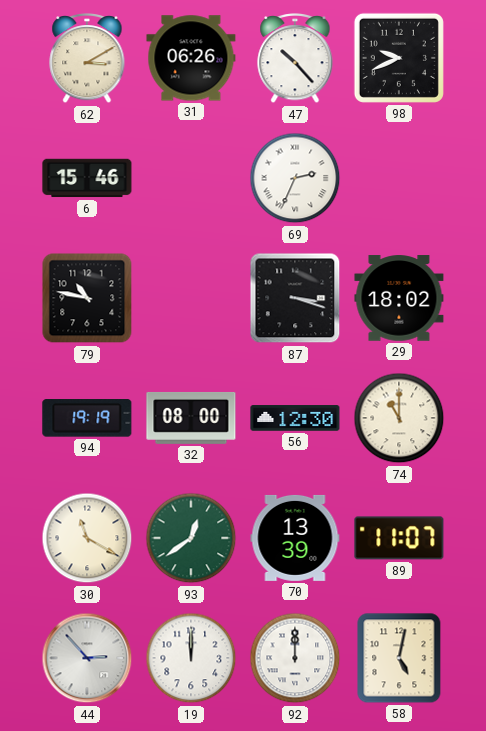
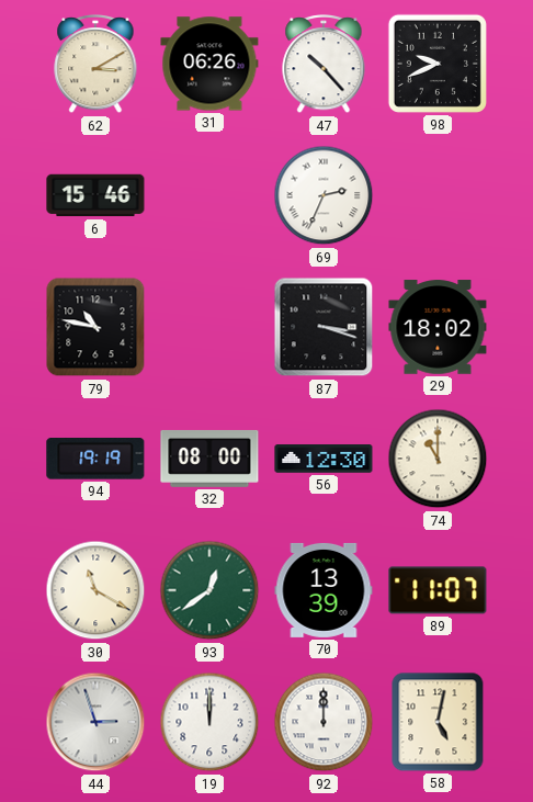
44: 2:53 -> 2:57
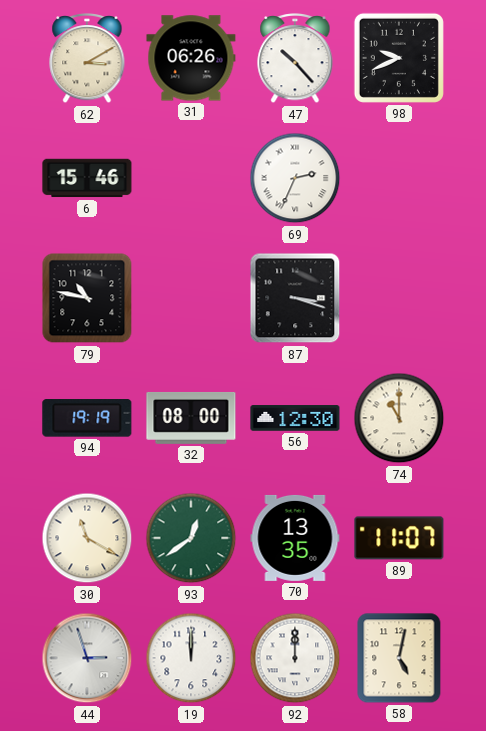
29: 18:02 -> none
70: 13:39 -> 13:35
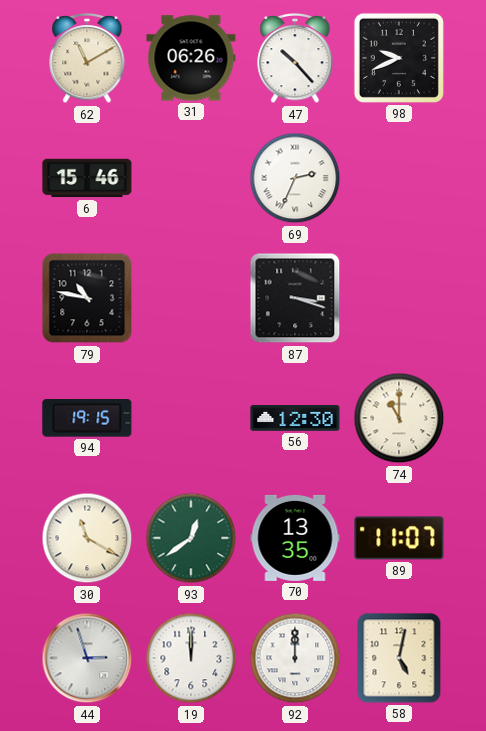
62: 3:10 -> 11:10
94: 19:19 -> 19:15
32: 08:00 -> none
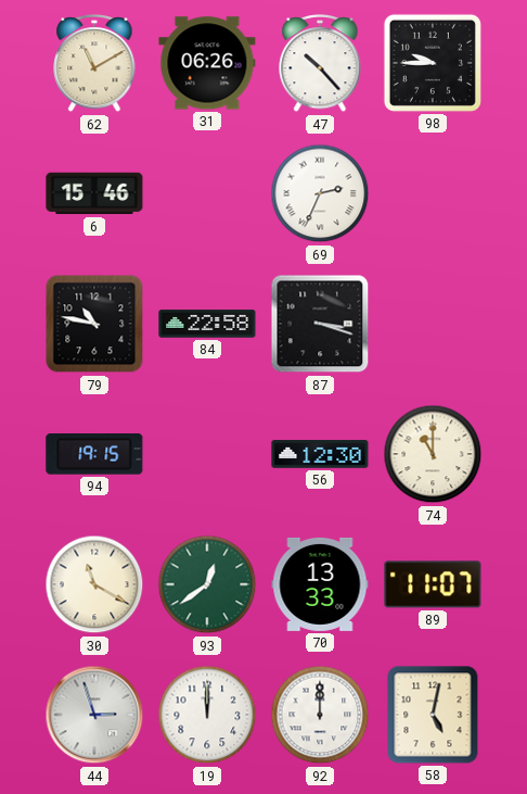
98: 9:41 -> 9:45
84: none -> 22:58
70: 13:35 -> 13:33
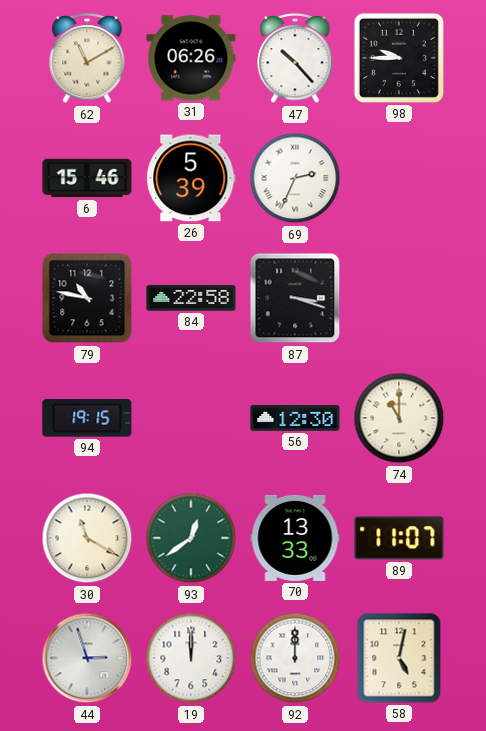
26: none -> 5:39
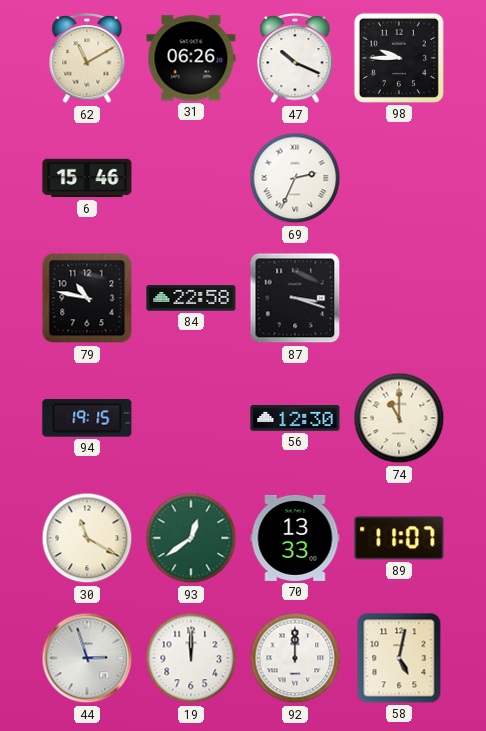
47: 10:23 -> 10:19
26: 5:39 -> none
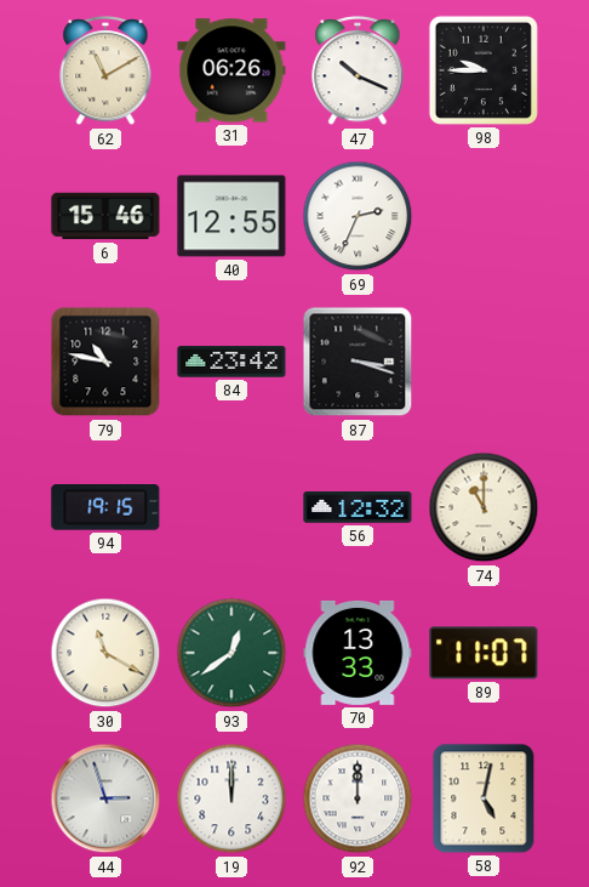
40: none -> 12:55
84: 22:58 -> 23:42
56: 12:30 -> 12:32
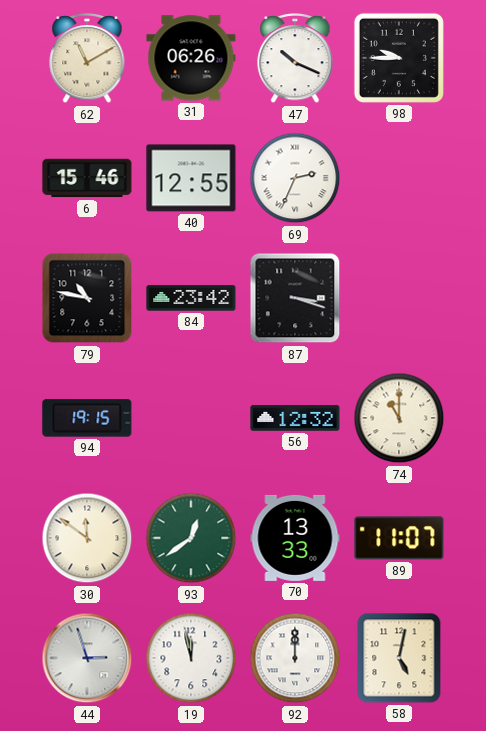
30: 11:20 -> 11:51
19: 12:00 -> 11:58
